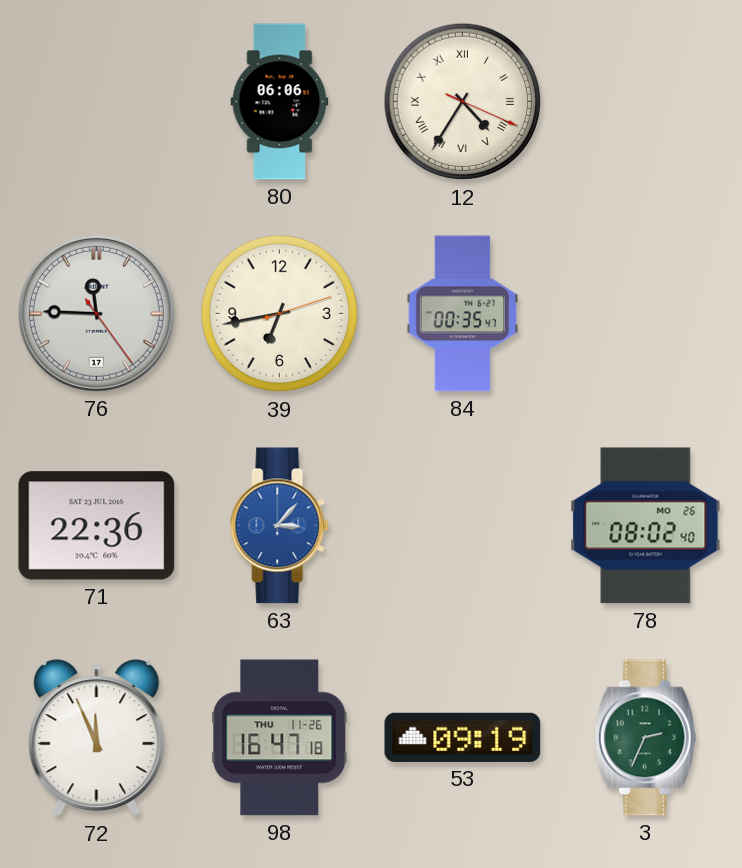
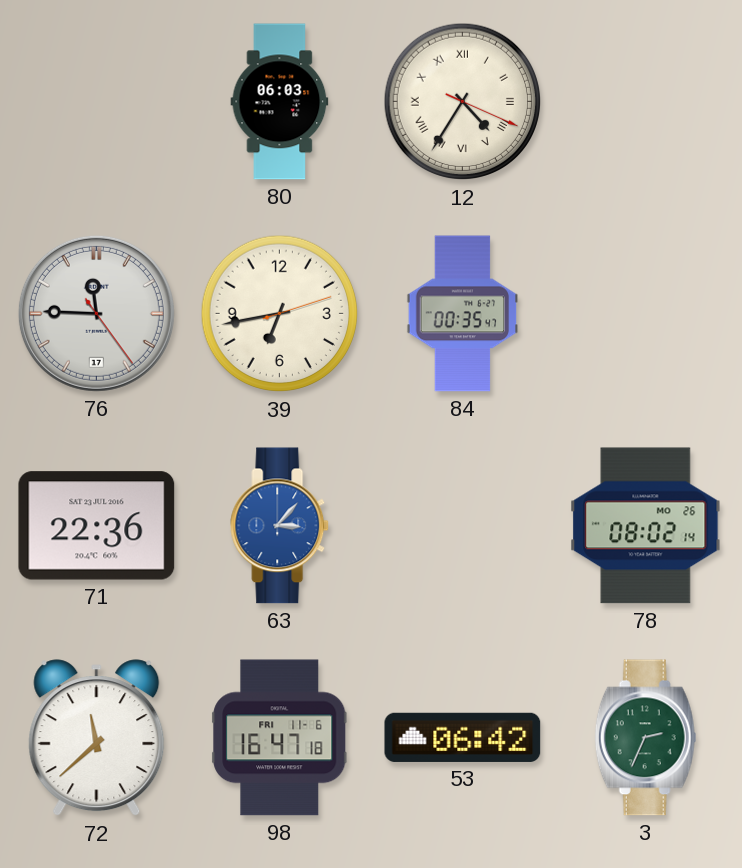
80: 06:06 -> 06:03
78: 08:02:40 -> 08:02:14
72: 11:56 -> 11:38
98 date: THU 11-26 -> FRI 11-6
53: 09:19 -> 06:42
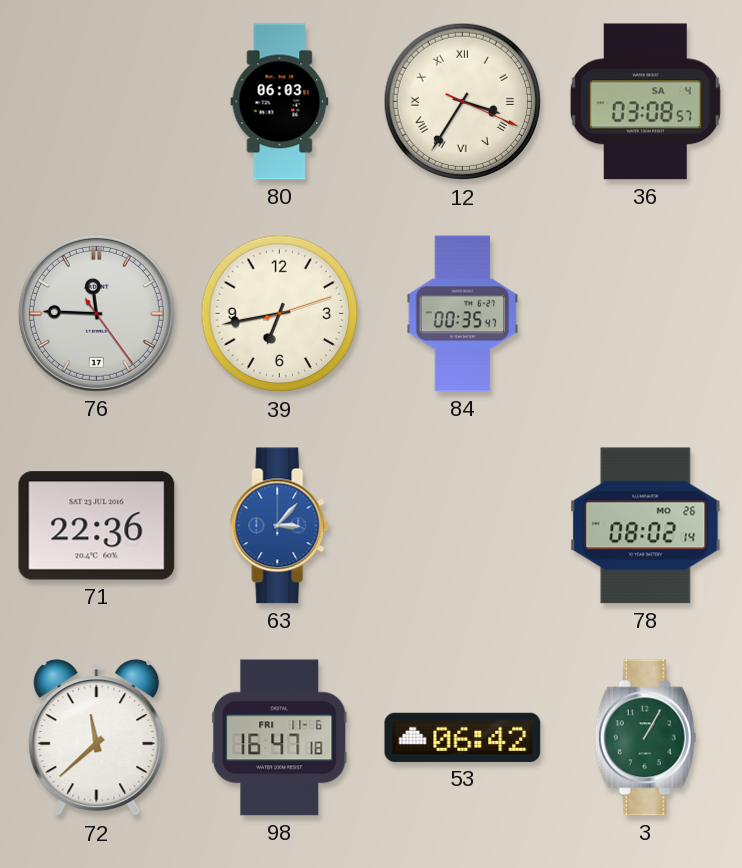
12: 4:35 -> 3:35
36: none -> 03:08
3: 2:34 -> 1:05
